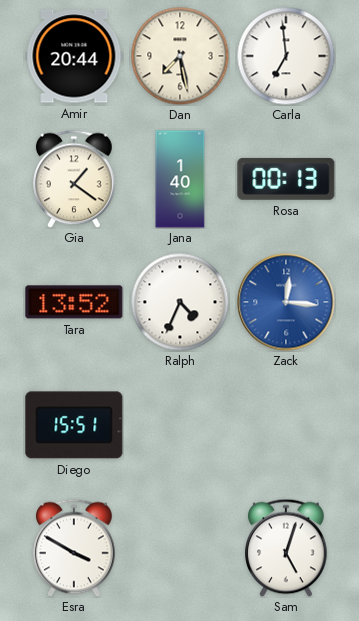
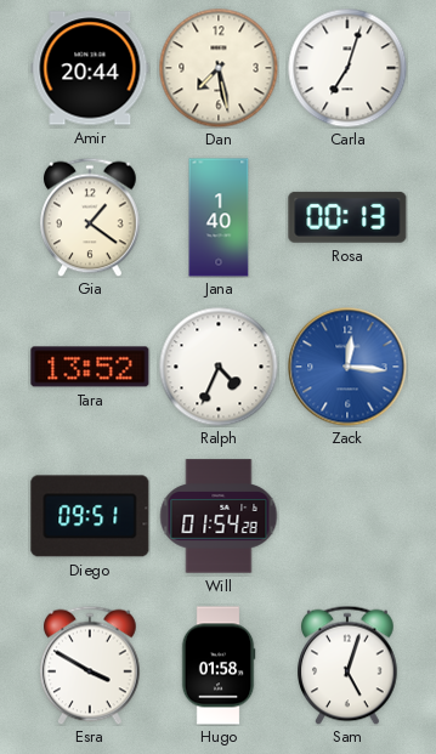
Carla: 6:59 -> 7:03
Diego: 15:51 -> 09:51
Will: none -> 01:54
Hugo: none -> 01:58
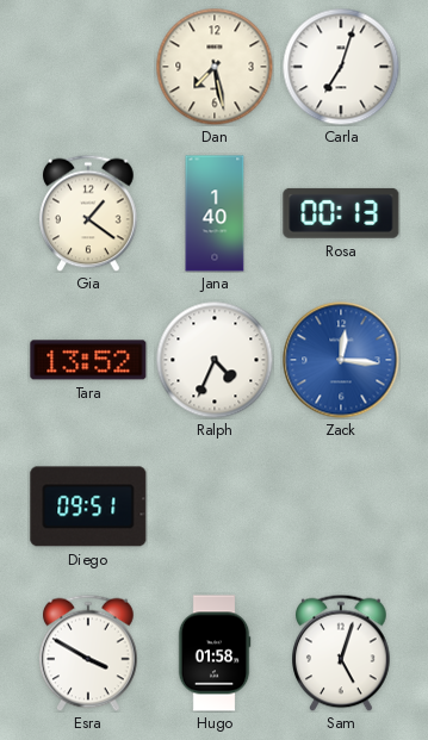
Amir: 20:44 -> none
Will: 01:54 -> none
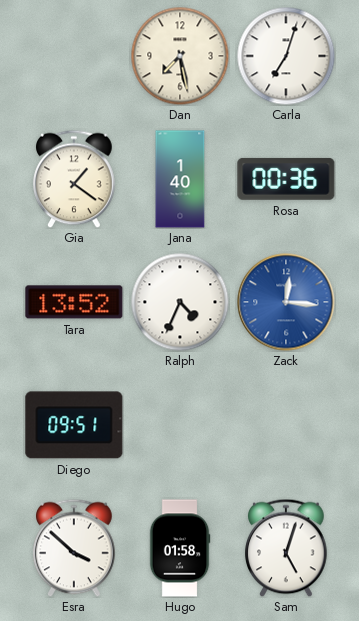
Rosa: 00:13 -> 00:36
Esra: 3:50 -> 3:52
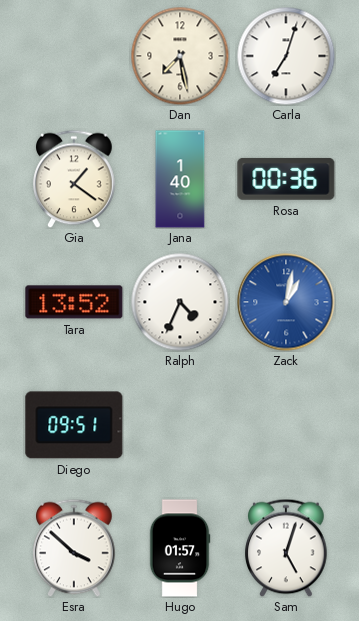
Zack: 12:16 -> 1:02
Hugo: 01:58 -> 01:57
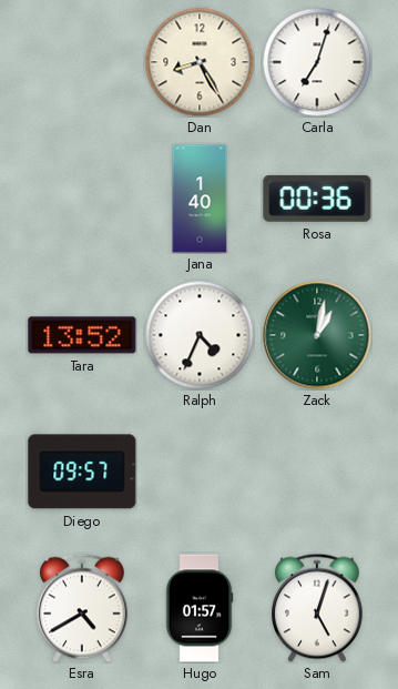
Dan: 7:28 -> 8:25
Gia: 1:21 -> none
Zack dial: blue -> green
Diego: 09:51 -> 09:57
Esra: 3:52 -> 4:40
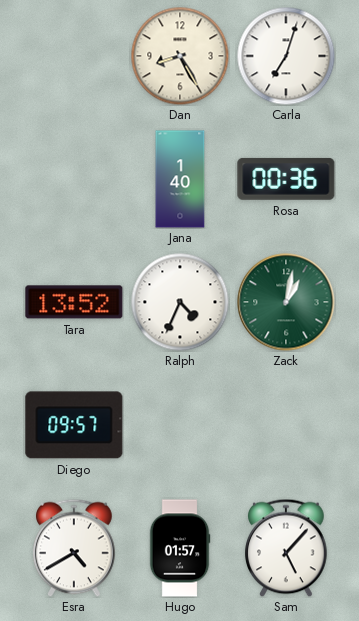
Sam: 5:03 -> 5:07
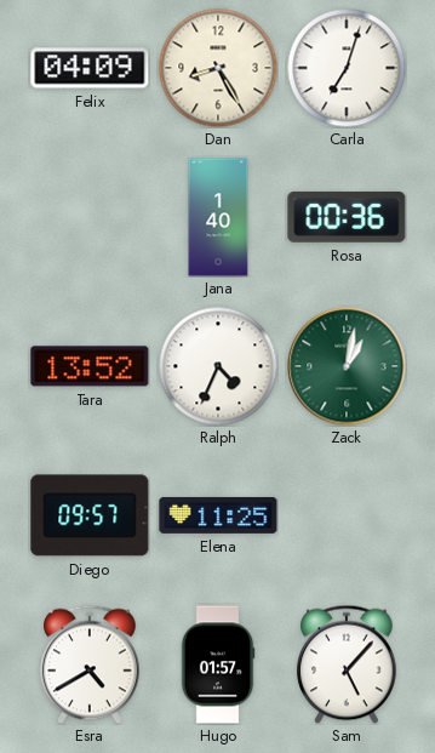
Felix: none -> 04:09
Elena: none -> 11:25
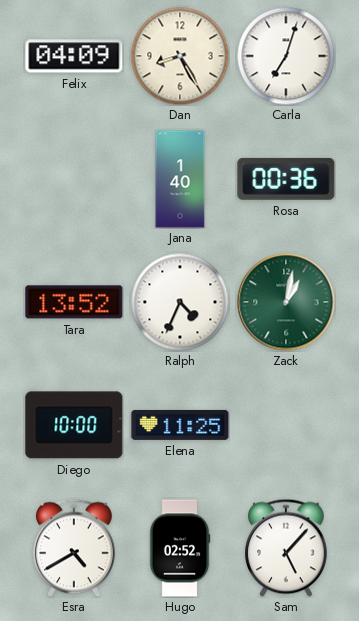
Diego: 09:57 -> 10:00
Hugo: 01:57 -> 02:52
